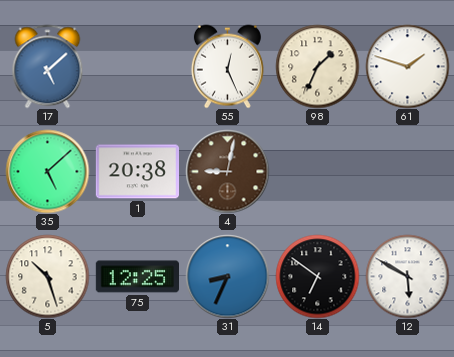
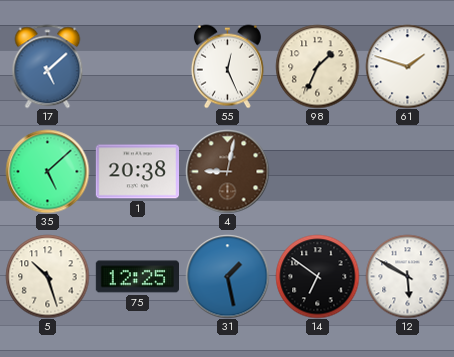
31: 8:34 -> 1:28
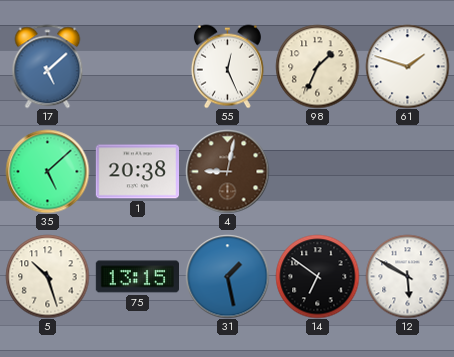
75: 12:25 -> 13:15
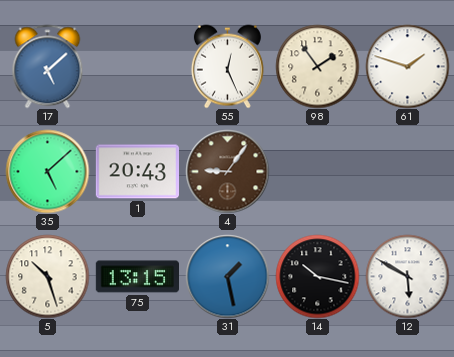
98: 1:34 -> 1:54
1: 20:38 -> 20:43
4: 9:02 -> 9:06
14: 6:51 -> 10:17
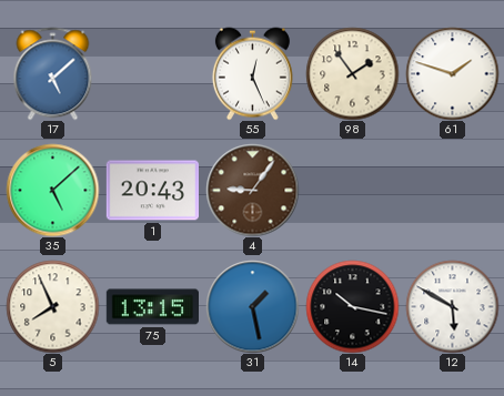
5: 10:27 -> 7:56
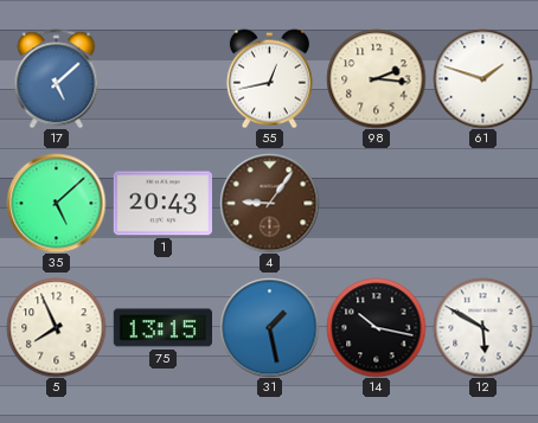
55: 12:26 -> 12:43
98: 1:54 -> 2:16
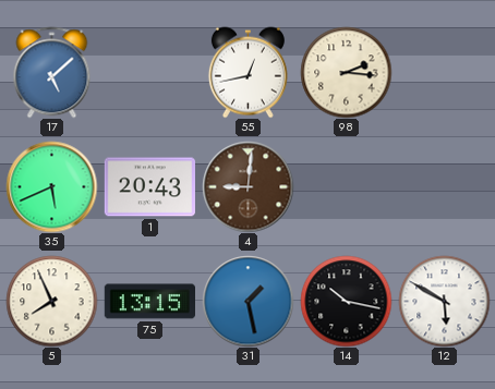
61: 1:48 -> none
35: 5:08 -> 5:41
4: 9:06 -> 9:01
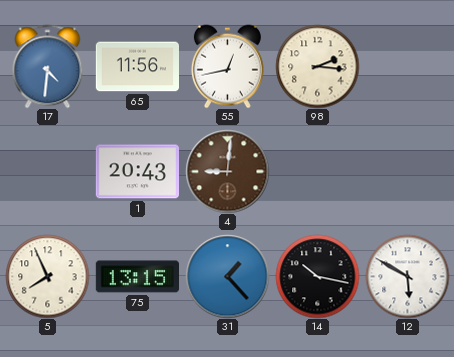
17: 5:08 -> 4:31
65: none -> 11:56
35: 5:41 -> none
31: 1:28 -> 1:23
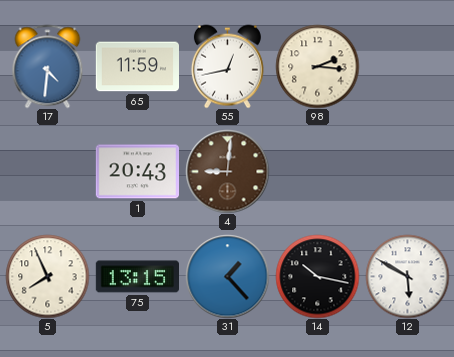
65: 11:56 -> 11:59
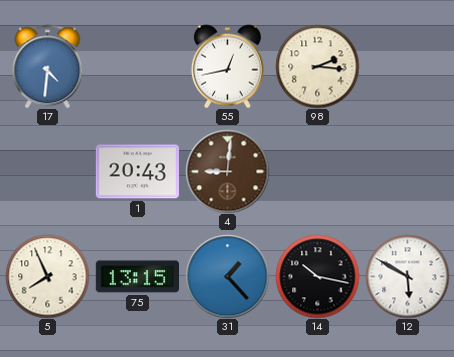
65: 11:59 -> none
